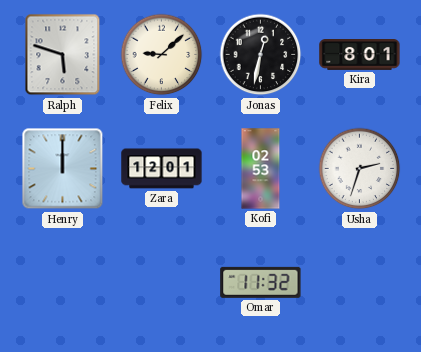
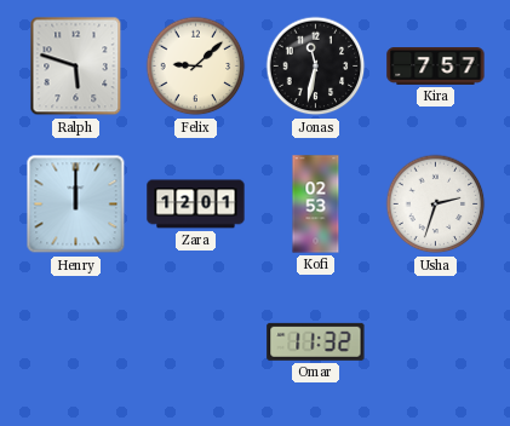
Jonas: 12:32 -> 11:32
Kira: 8:01 -> 7:57
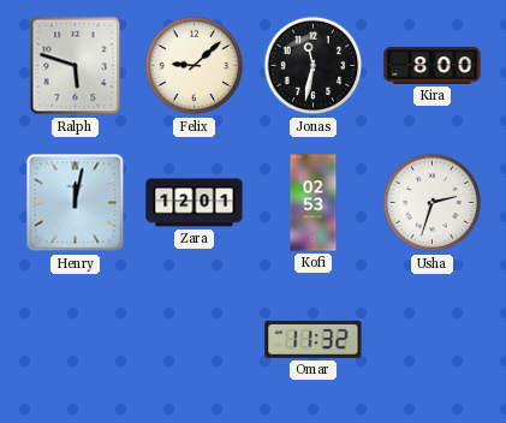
Kira: 7:57 -> 8:00
Henry: 12:00 -> 12:02
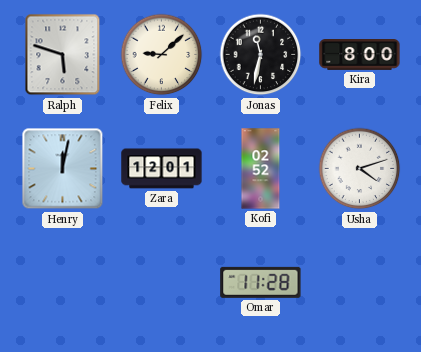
Kofi: 02:53 -> 02:52
Usha: 2:33 -> 4:12
Omar: 11:32 -> 11:28
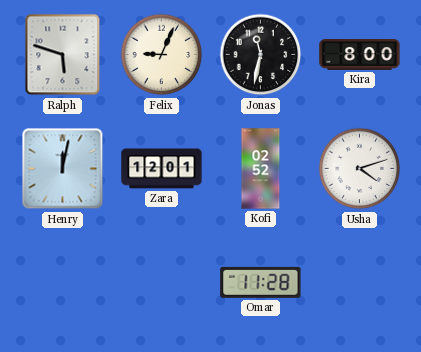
Felix: 9:08 -> 9:04
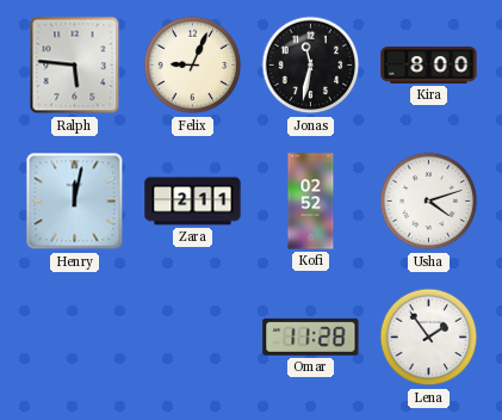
Ralph: 5:48 -> 5:46
Zara: 12:01 -> 2:11
Lena: none -> 1:54
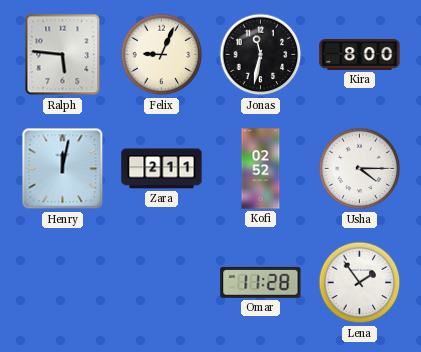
Usha: 4:12 -> 4:15
